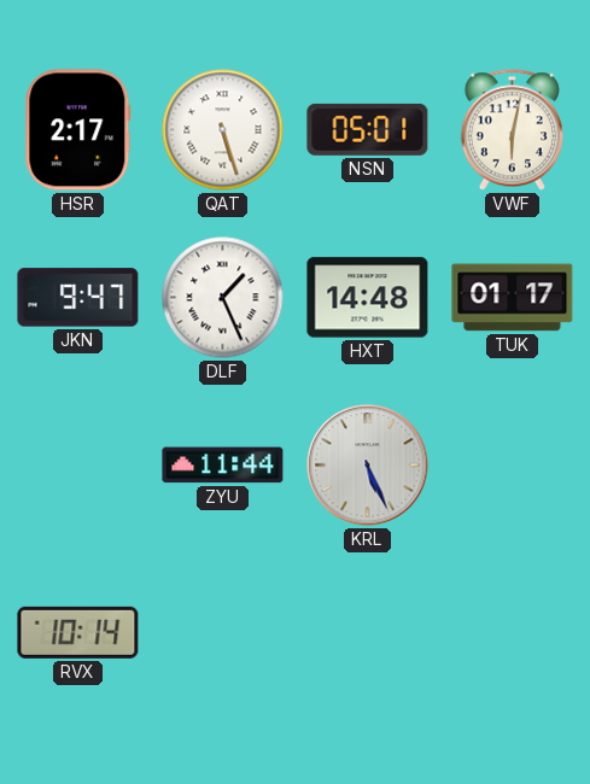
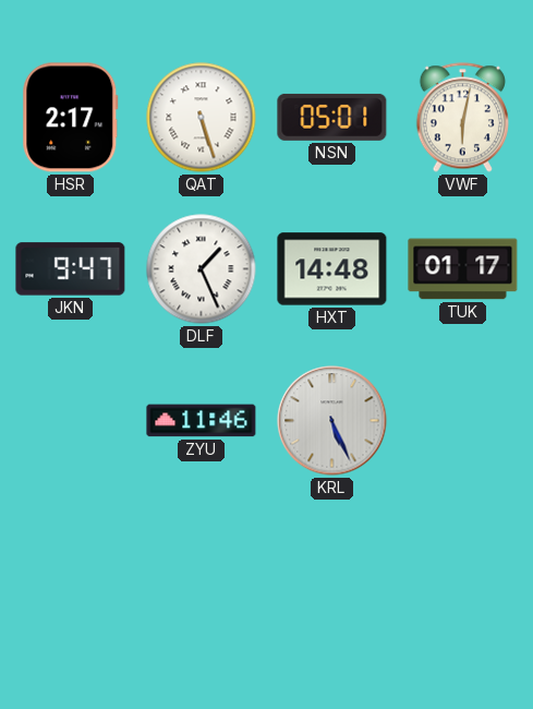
ZYU: 11:44 -> 11:46
RVX: 10:14 -> none
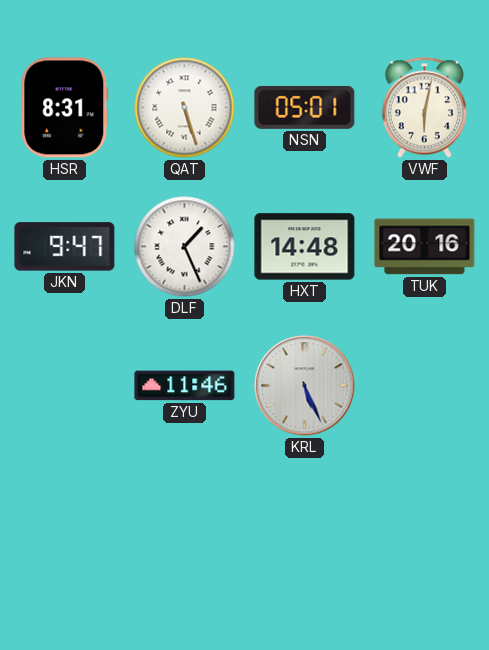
HSR: 2:17 -> 8:31
TUK: 01:17 -> 20:16
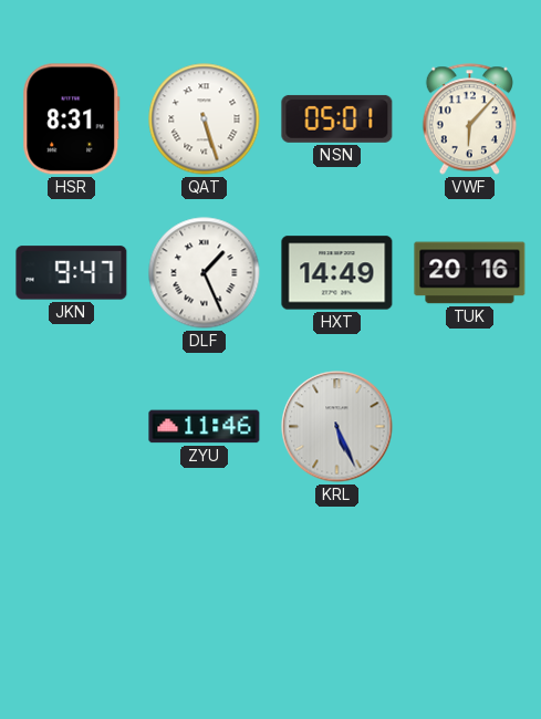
VWF: 6:02 -> 6:07
HXT: 14:48 -> 14:49
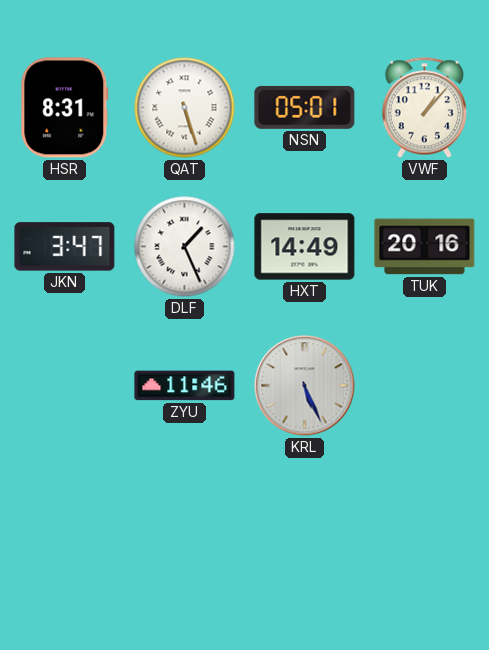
VWF: 6:07 -> 1:07
JKN: 9:47 -> 3:47
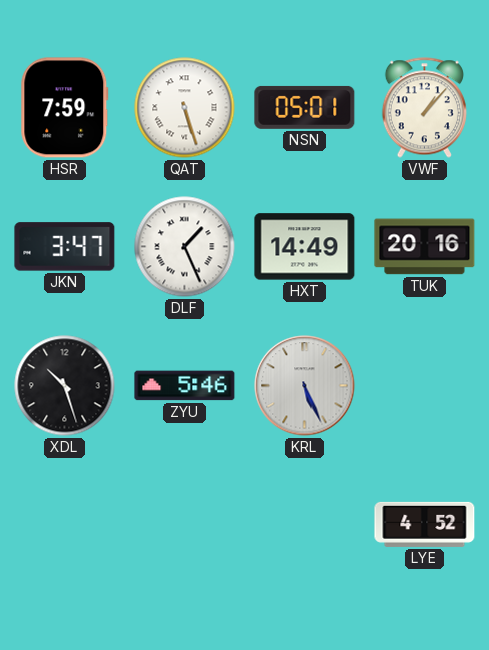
HSR: 8:31 -> 7:59
XDL: none -> 10:27
ZYU: 11:46 -> 5:46
LYE: none -> 4:52
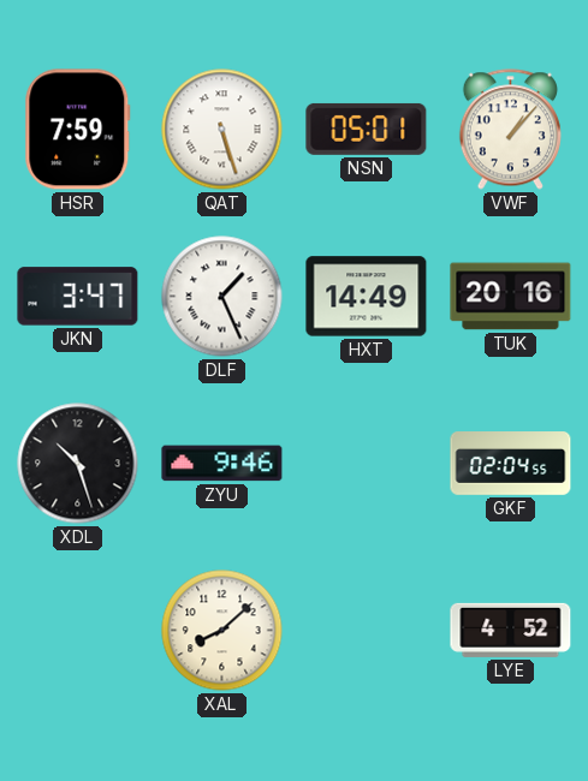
ZYU: 5:46 -> 9:46
KRL: 5:26 -> none
GKF: none -> 02:04
XAL: none -> 8:08
